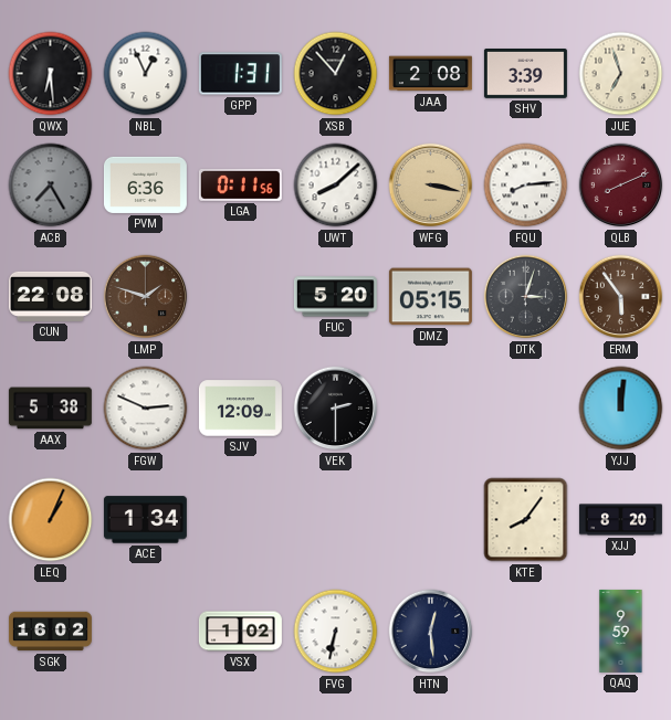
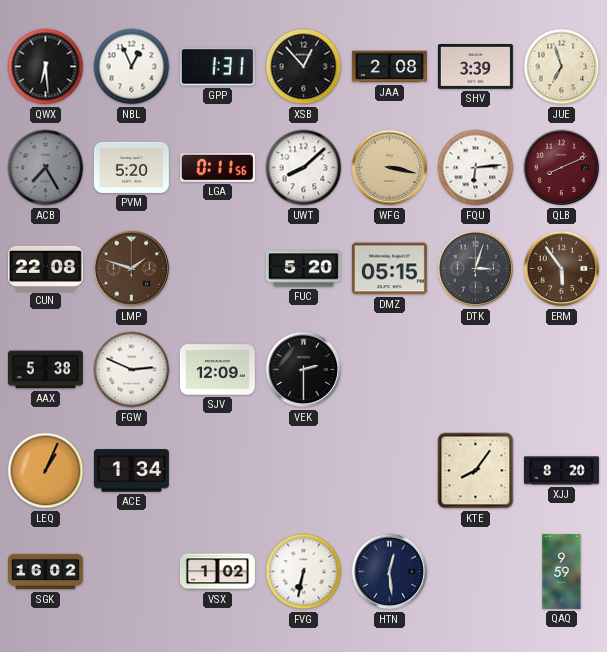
PVM: 6:36 -> 5:20
FQU: 8:14 -> 6:14
YJJ: 12:01 -> none
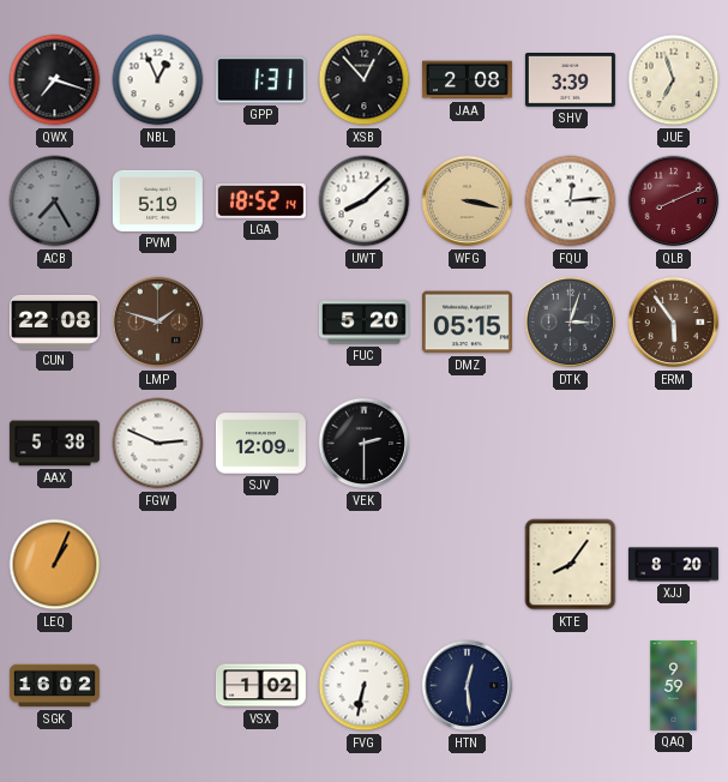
QWX: 6:29 -> 7:18
PVM: 5:20 -> 5:19
LGA: 0:11 -> 18:52
FQU: 6:14 -> 12:14
ACE: 1:34 -> none
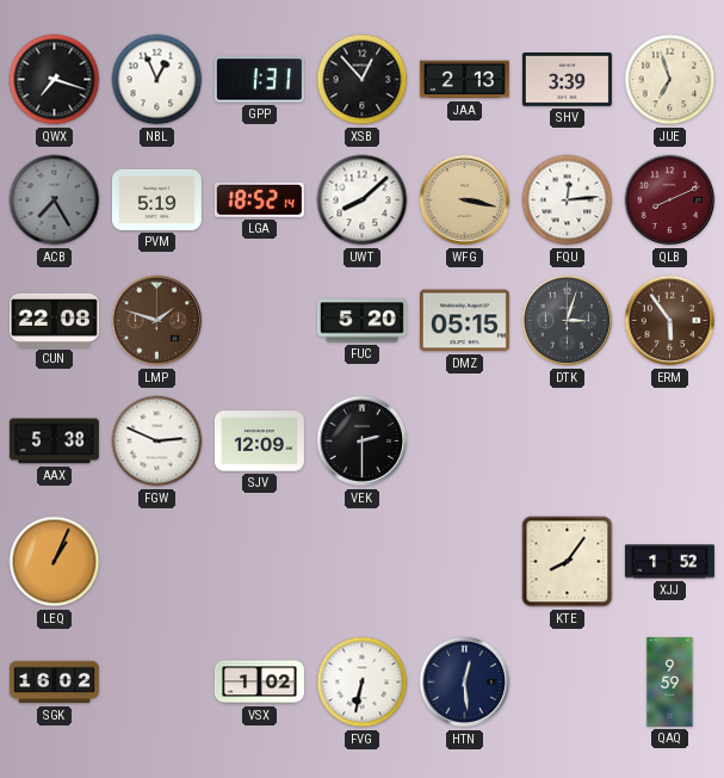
JAA: 2:08 -> 2:13
XJJ: 8:20 -> 1:52
